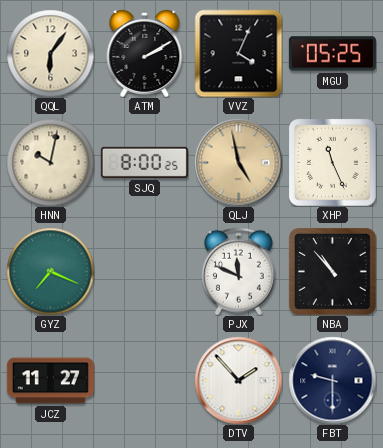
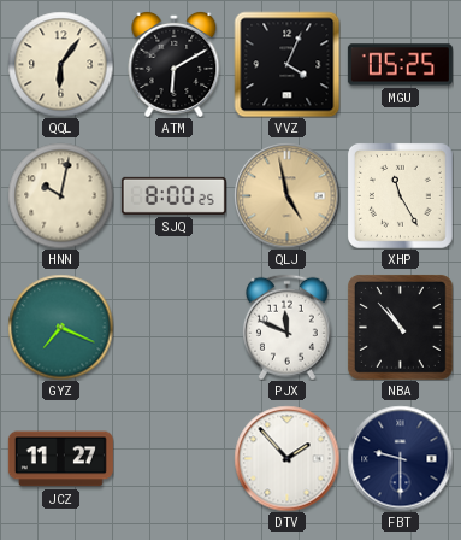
ATM: 2:10 -> 6:10
XHP: 11:26 -> 11:25
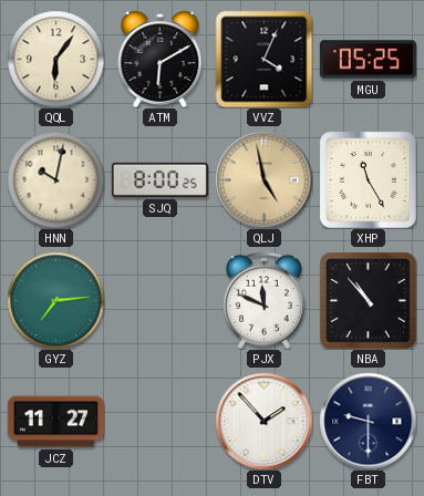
GYZ: 7:19 -> 7:14
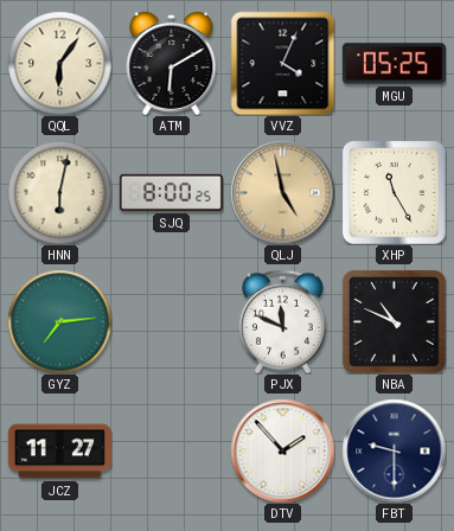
HNN: 10:02 -> 6:02
NBA: 10:53 -> 10:49
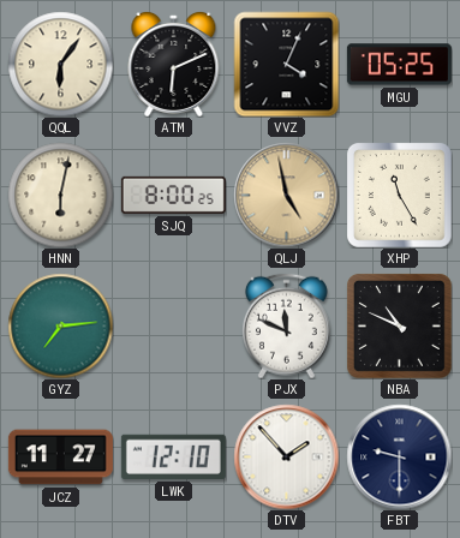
ATM: 6:10 -> 6:11
LWK: none -> 12:10
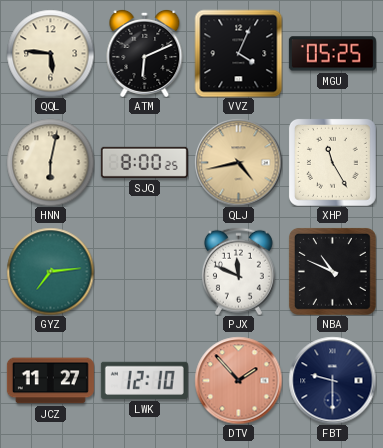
QQL: 6:06 -> 5:46
QLJ: 4:58 -> 4:43
DTV dial: white -> salmon
